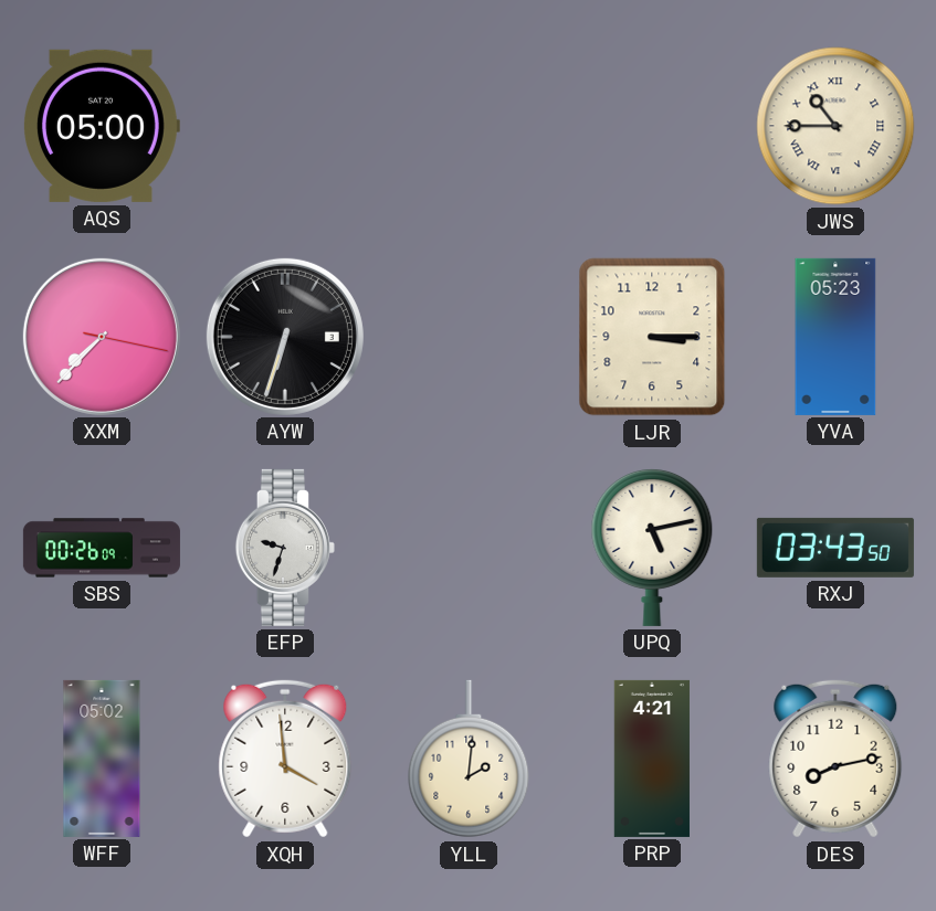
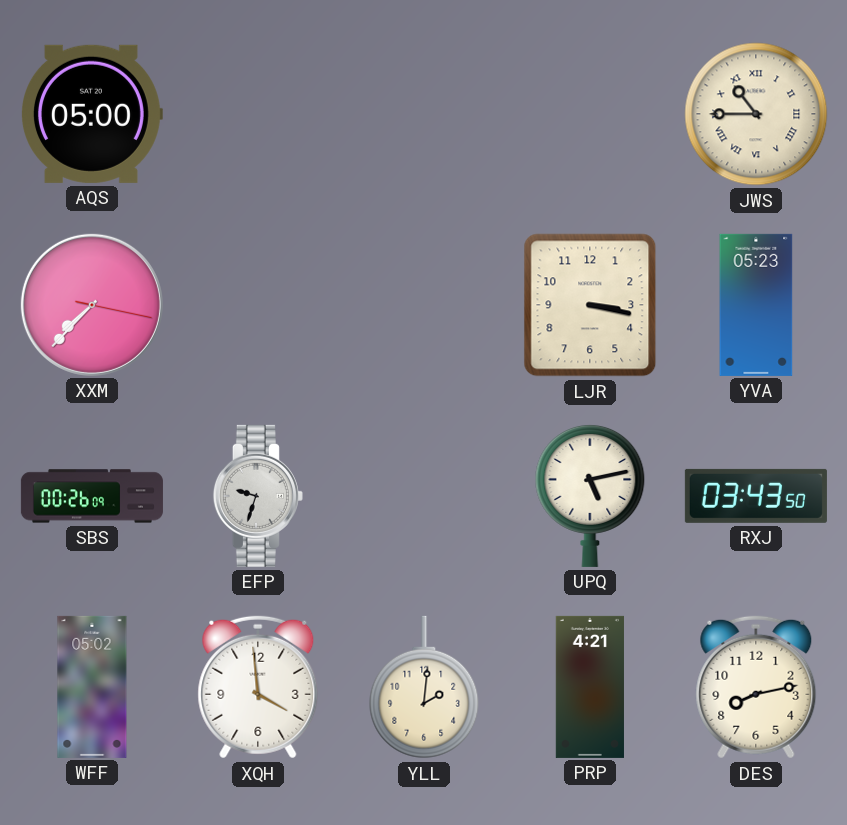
AYW: 6:33 -> none
LJR: 3:15 -> 3:17
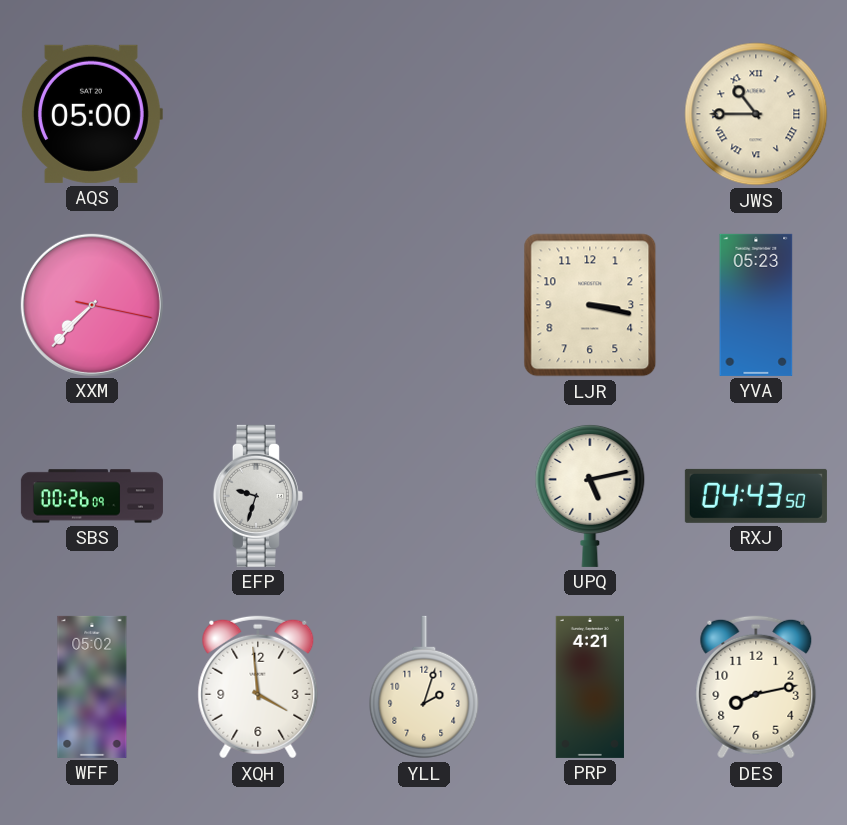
RXJ: 03:43 -> 04:43
YLL: 2:01 -> 2:03
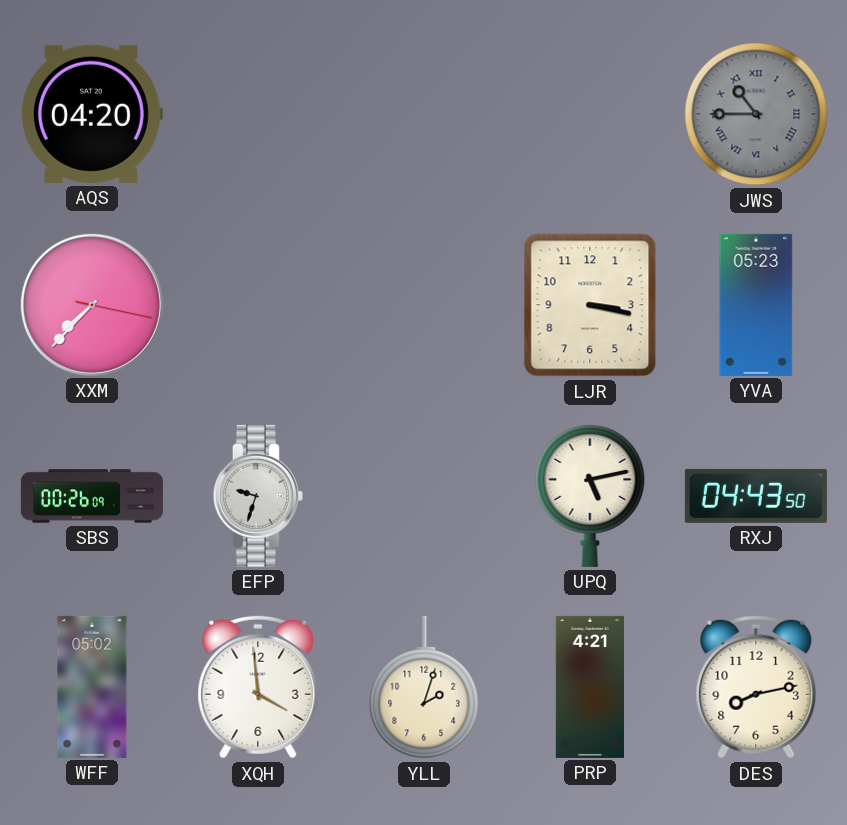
AQS: 05:00 -> 04:20
JWS dial: cream -> grey
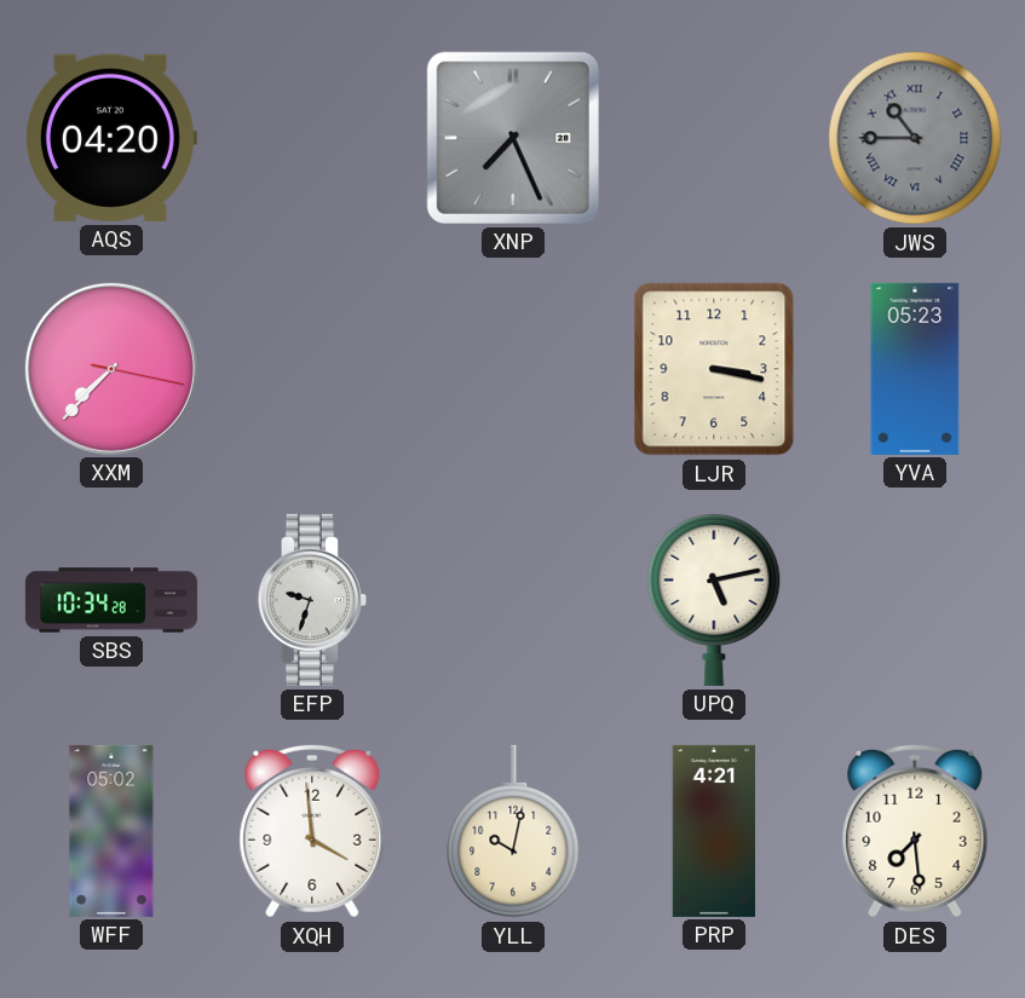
XNP: none -> 7:26
SBS: 00:26 -> 10:34
RXJ: 04:43 -> none
YLL: 2:03 -> 10:02
DES: 8:13 -> 7:29
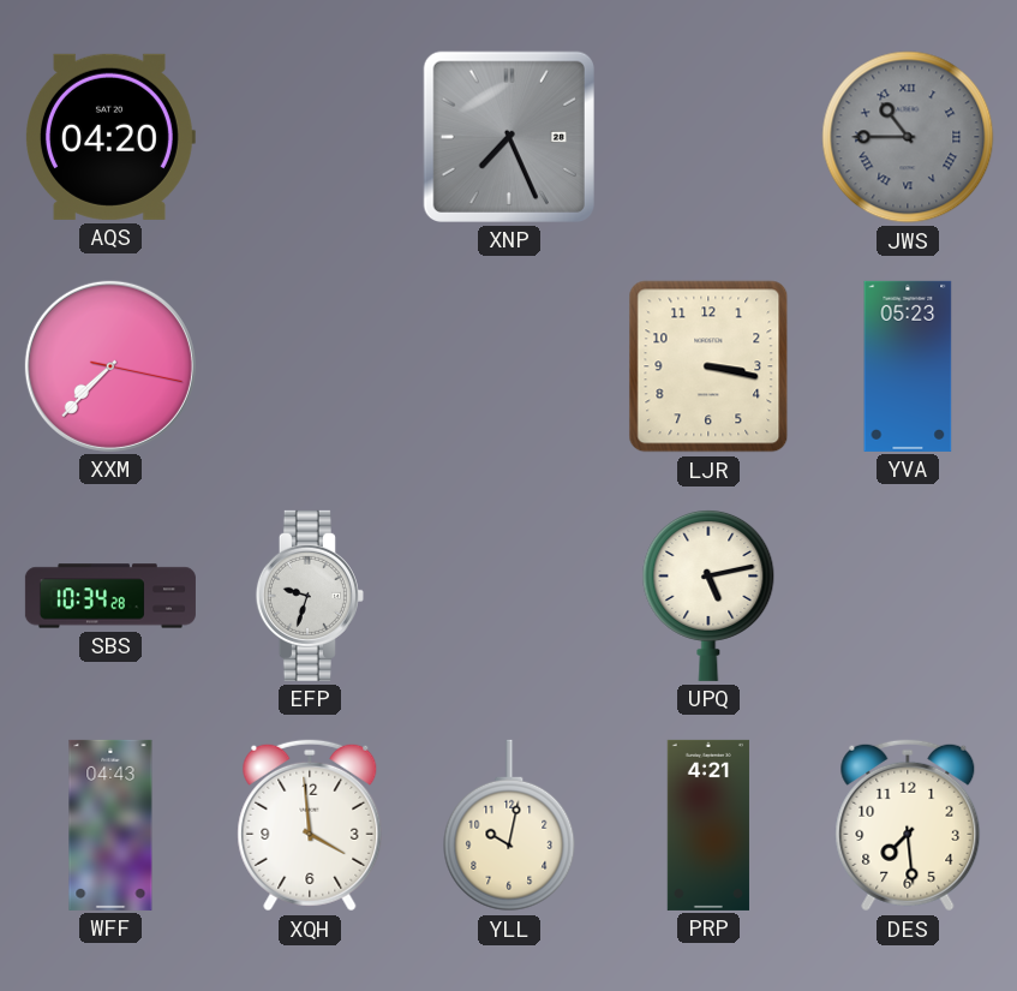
WFF: 05:02 -> 04:43
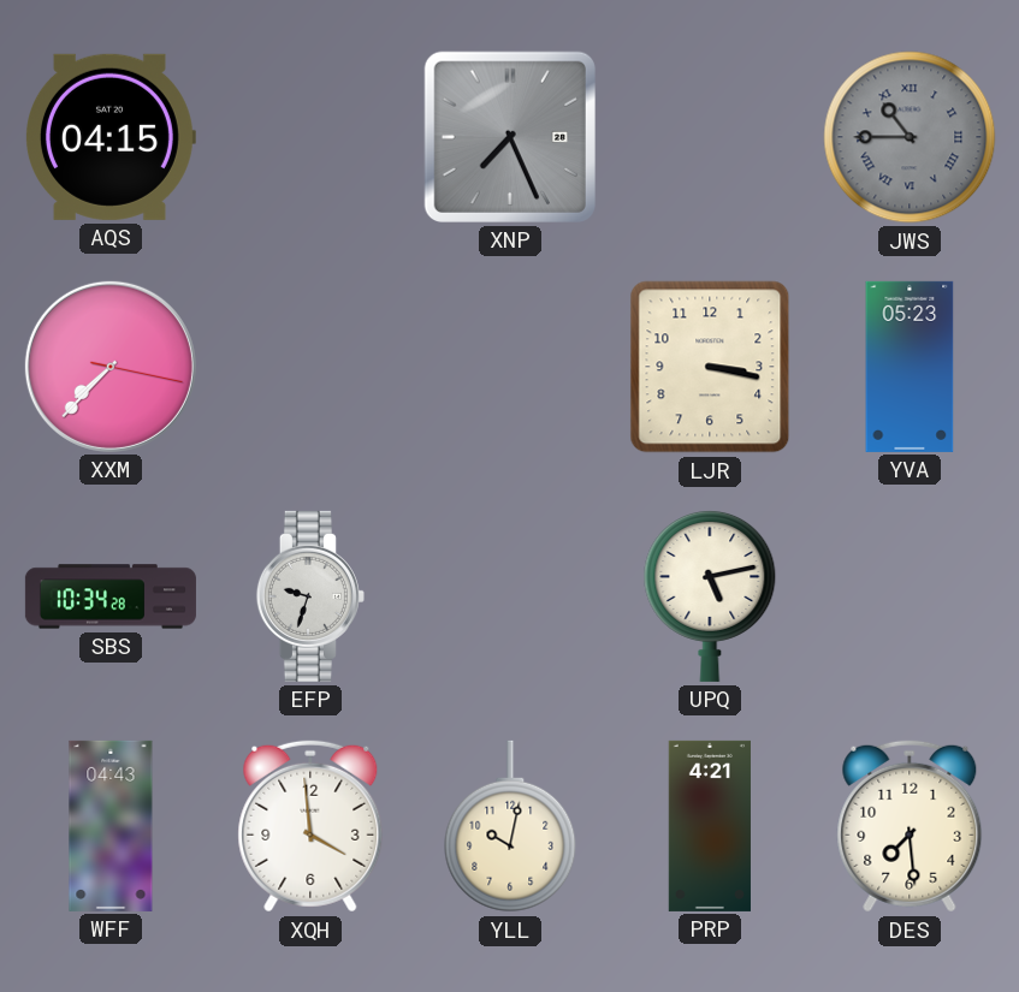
AQS: 04:20 -> 04:15
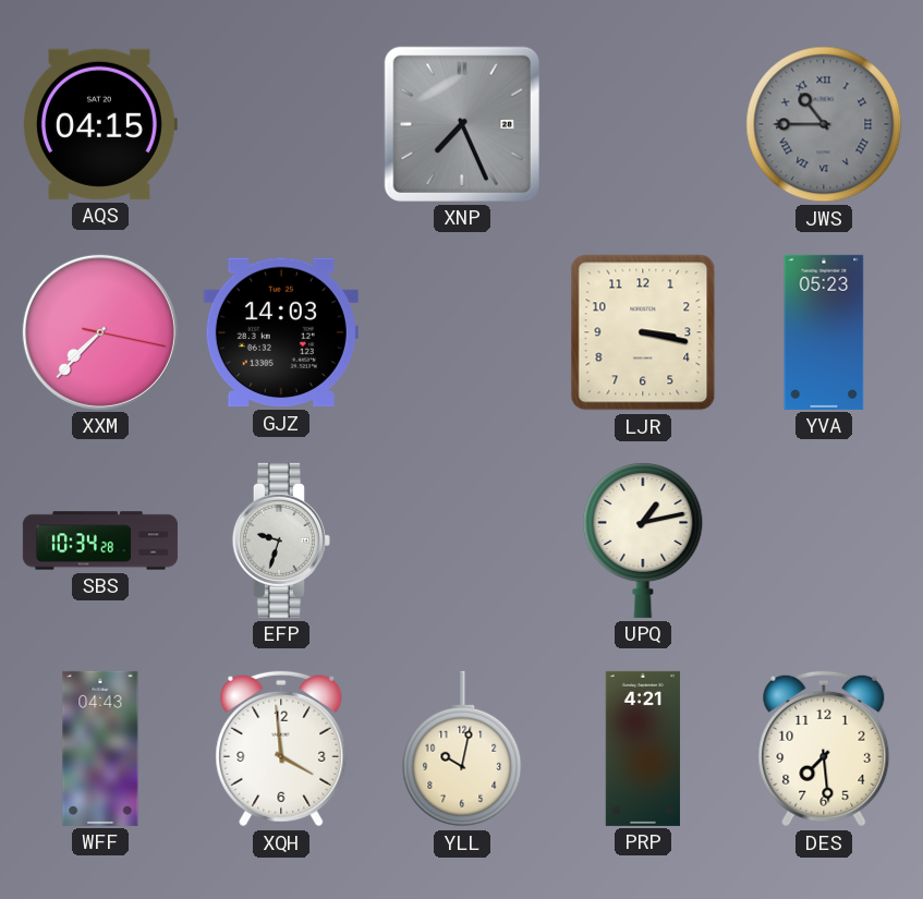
GJZ: none -> 14:03
UPQ: 5:13 -> 1:13
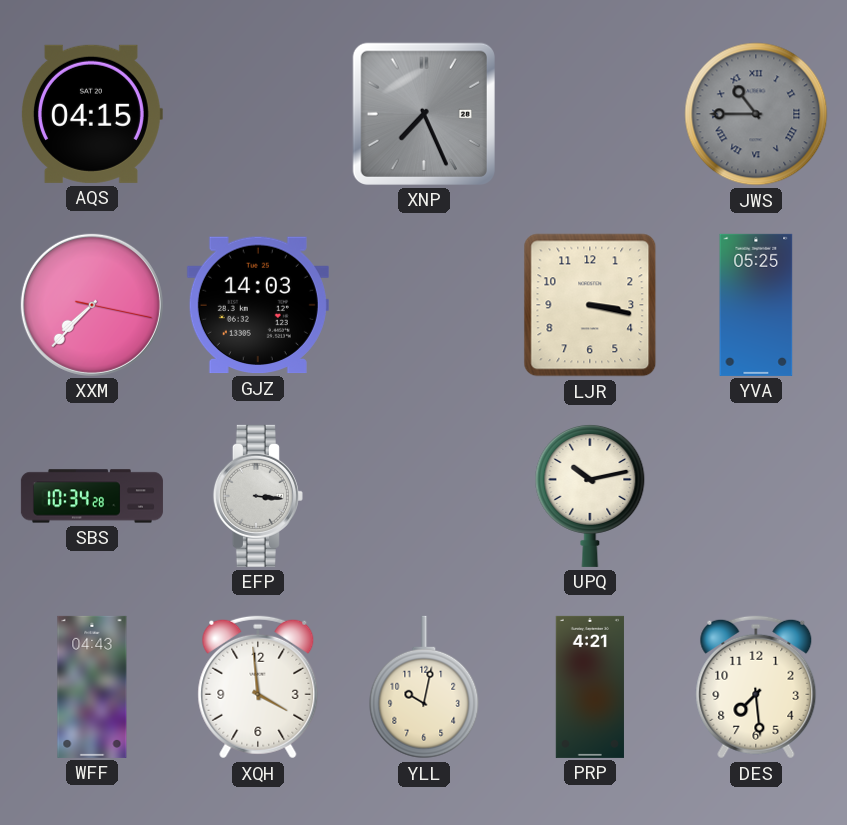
YVA: 05:23 -> 05:25
EFP: 9:33 -> 3:16
UPQ: 1:13 -> 10:13
